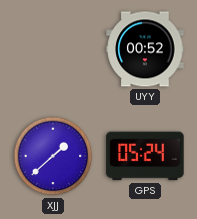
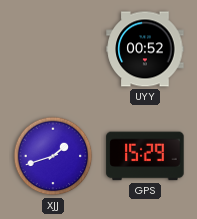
XJJ: 1:38 -> 1:42
GPS: 05:24 -> 15:29
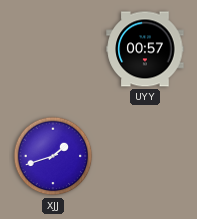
UYY: 00:52 -> 00:57
GPS: 15:29 -> none
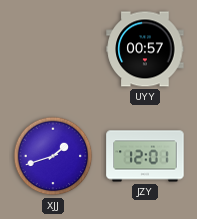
JZY: none -> 12:01
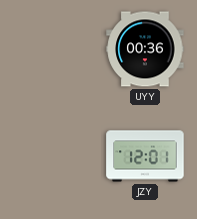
UYY: 00:57 -> 00:36
XJJ: 1:42 -> none
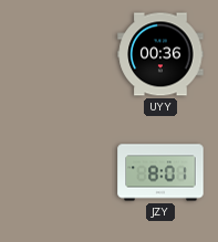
JZY: 12:01 -> 8:01
